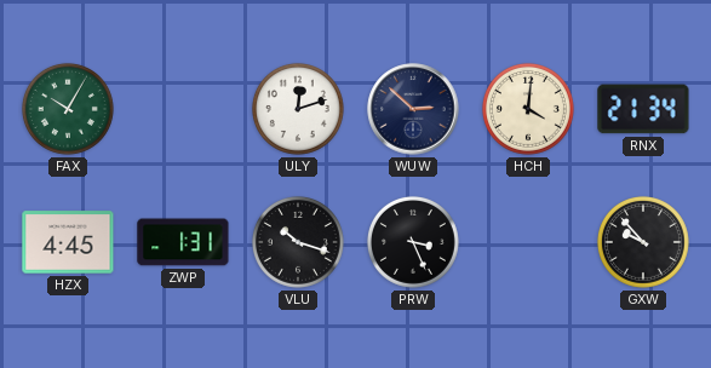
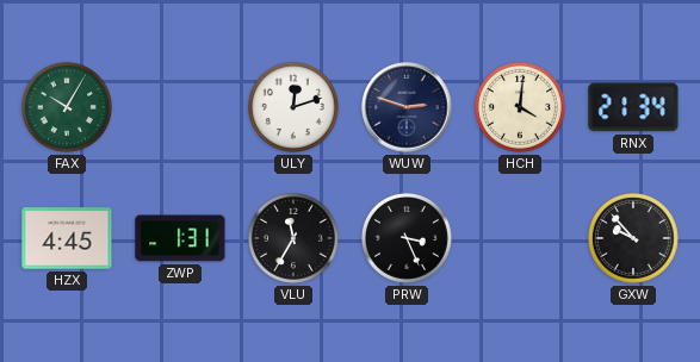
WUW: 2:52 -> 2:48
VLU: 10:18 -> 11:35
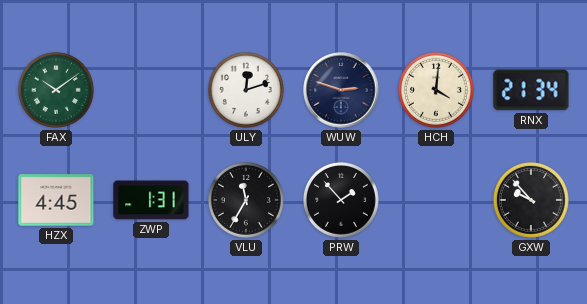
FAX: 10:05 -> 10:09
PRW: 3:26 -> 1:53
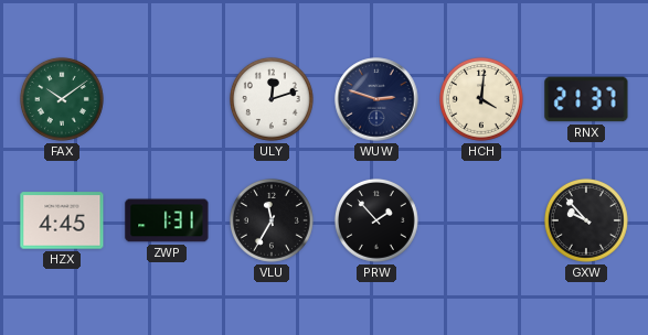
RNX: 21:34 -> 21:37
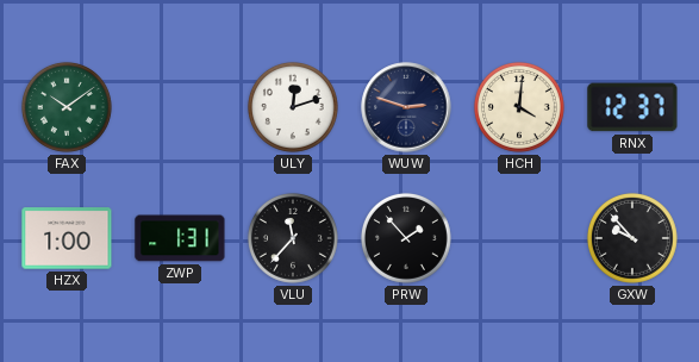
RNX: 21:37 -> 12:37
HZX: 4:45 -> 1:00
VLU: 11:35 -> 11:37
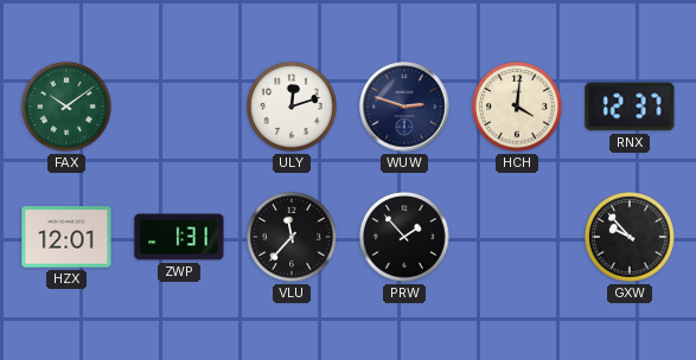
HZX: 1:00 -> 12:01
